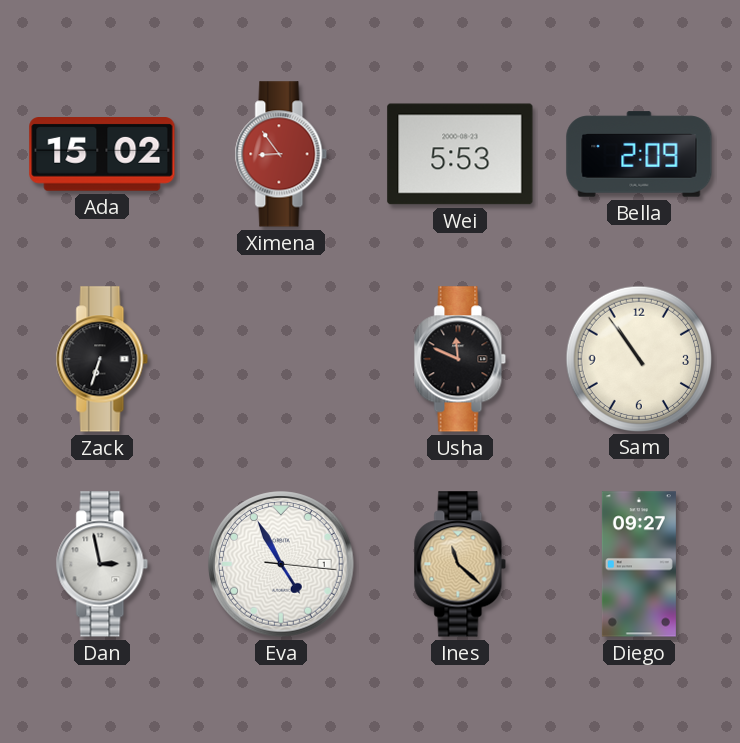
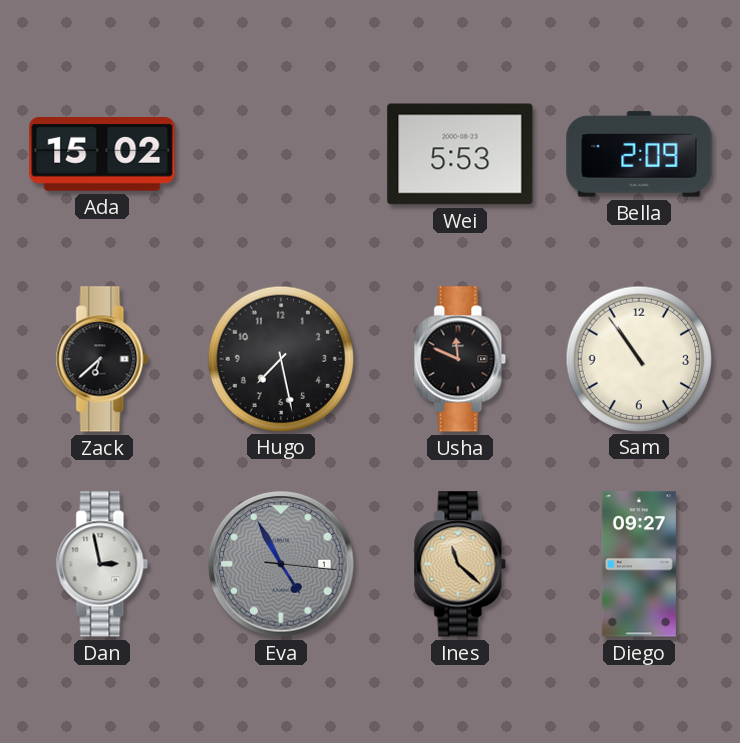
Ximena: 8:54 -> none
Zack: 6:33 -> 6:38
Hugo: none -> 7:28
Eva dial: white -> grey
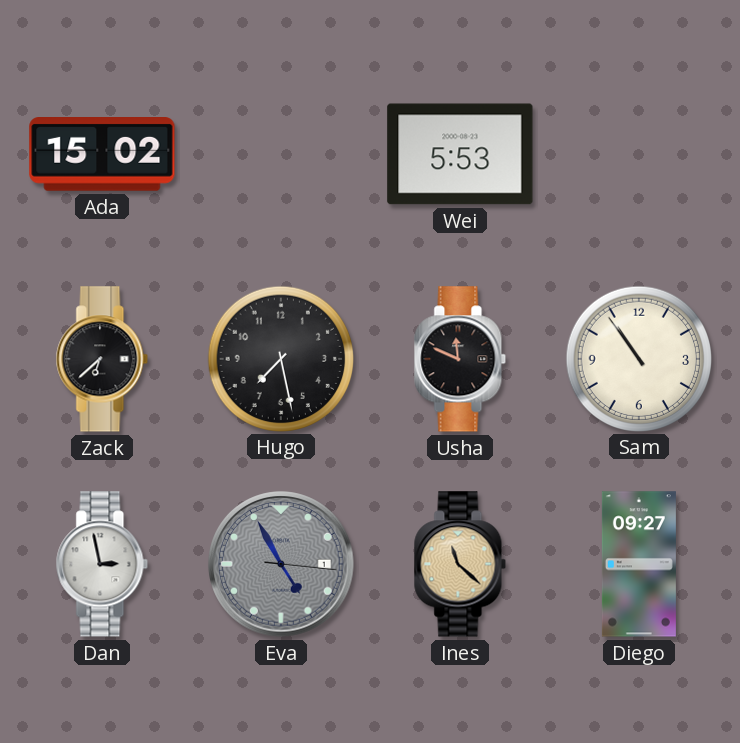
Bella: 2:09 -> none
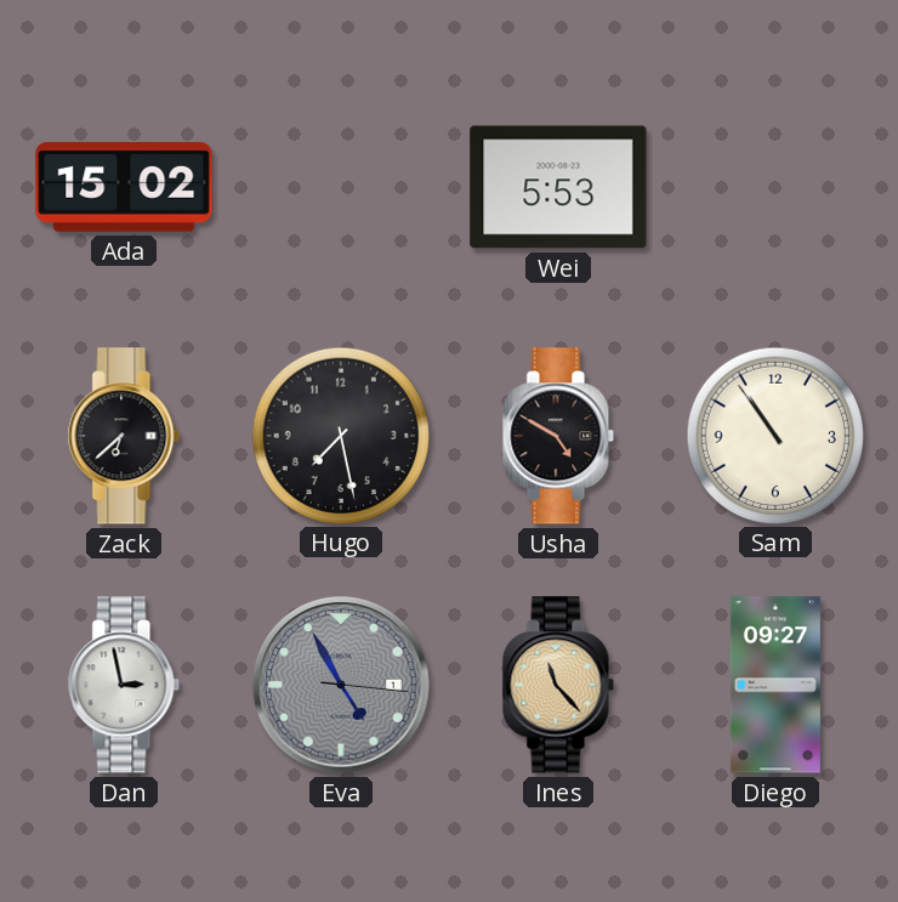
Usha: 11:49 -> 4:50
Ines: 11:22 -> 11:23
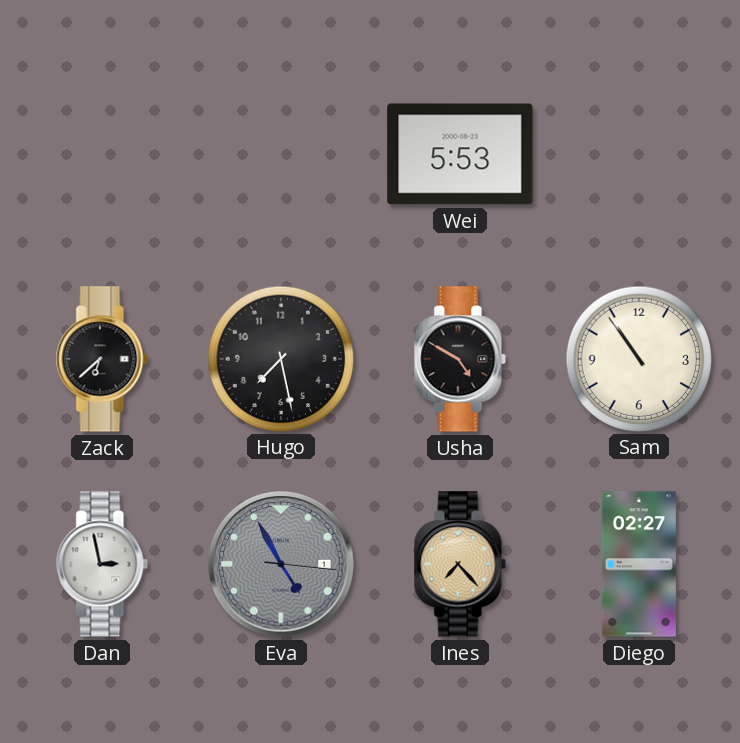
Ada: 15:02 -> none
Ines: 11:23 -> 7:23
Diego: 09:27 -> 02:27
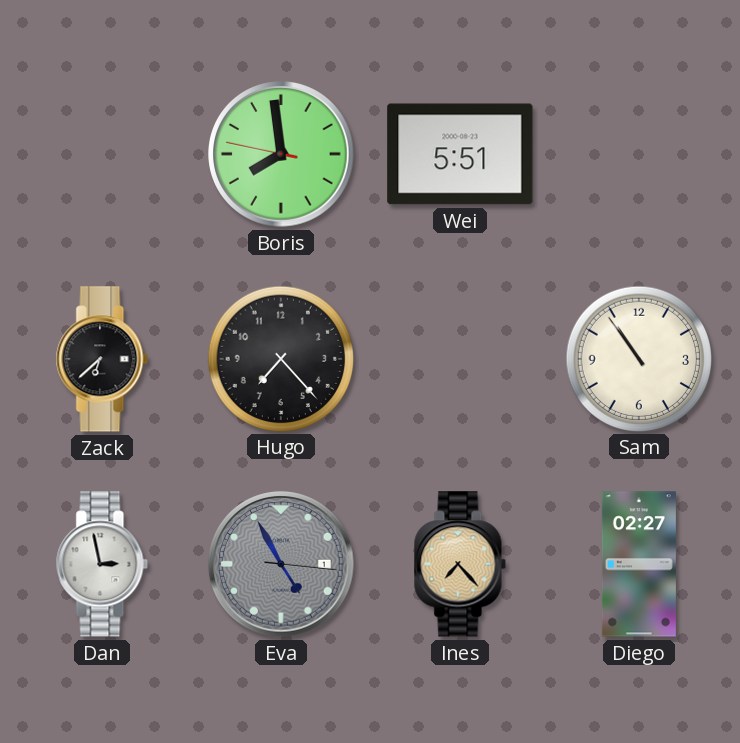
Boris: none -> 7:58
Wei: 5:53 -> 5:51
Hugo: 7:28 -> 7:23
Usha: 4:50 -> none
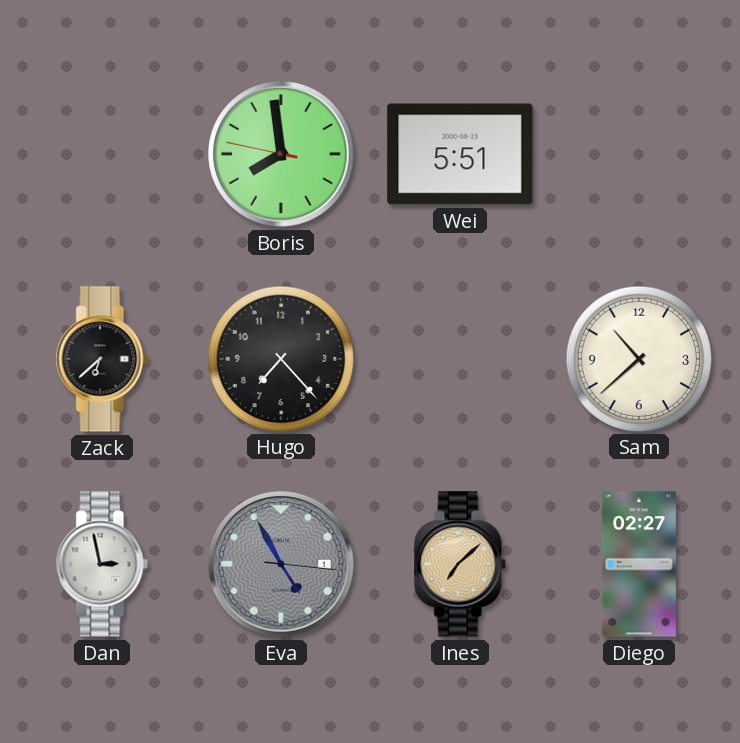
Sam: 10:54 -> 10:38
Ines: 7:23 -> 7:08
